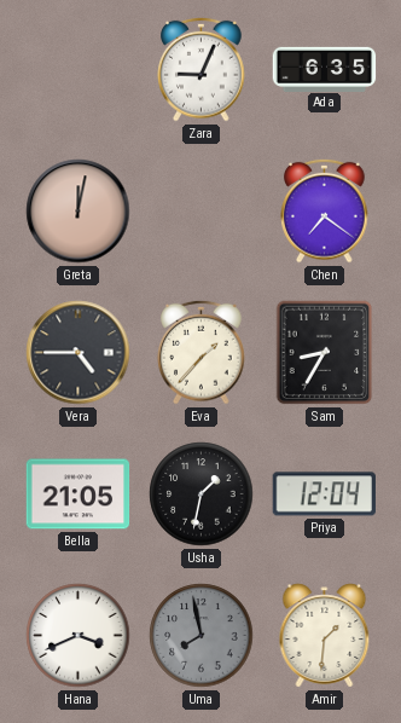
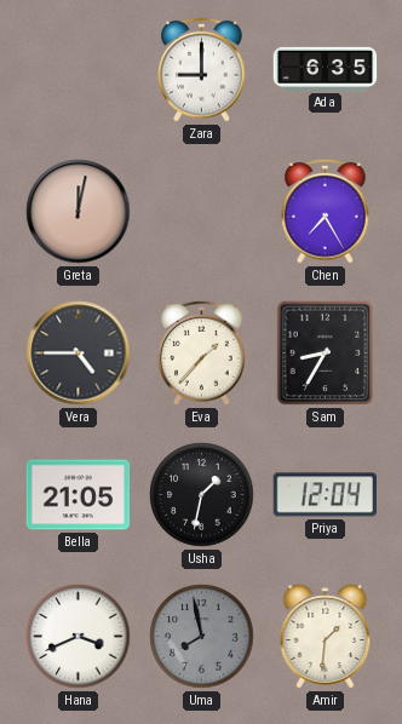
Zara: 9:04 -> 9:00
Chen: 7:21 -> 7:25
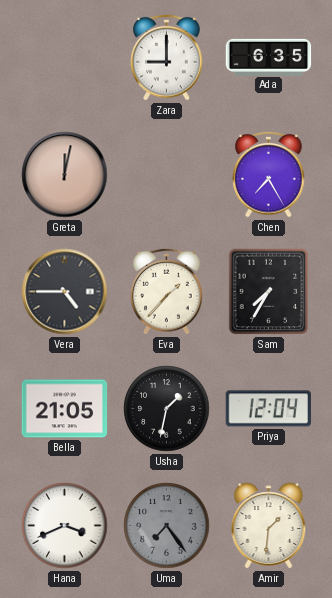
Sam: 8:35 -> 7:35
Uma: 7:58 -> 7:24
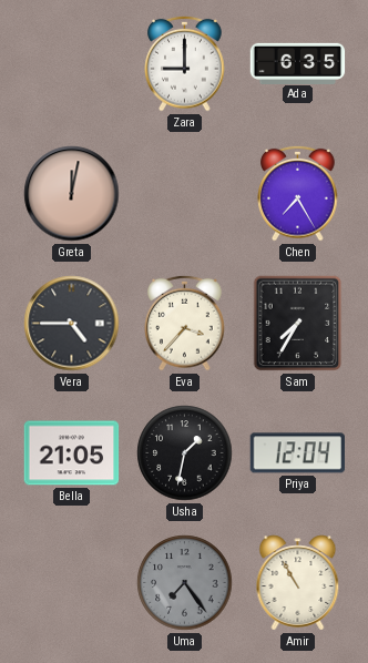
Eva: 1:37 -> 3:37
Hana: 3:41 -> none
Amir: 1:31 -> 10:55
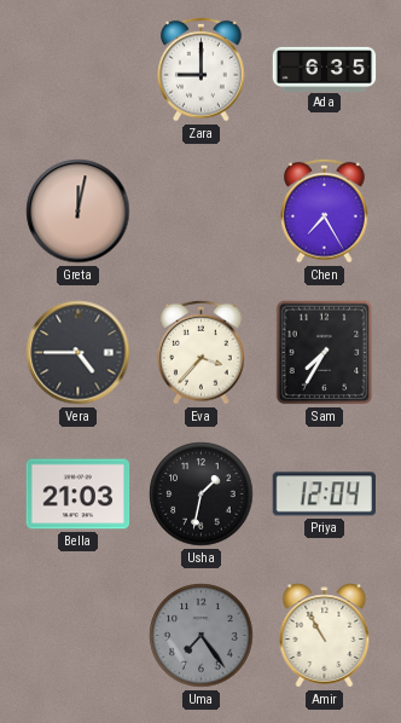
Bella: 21:05 -> 21:03
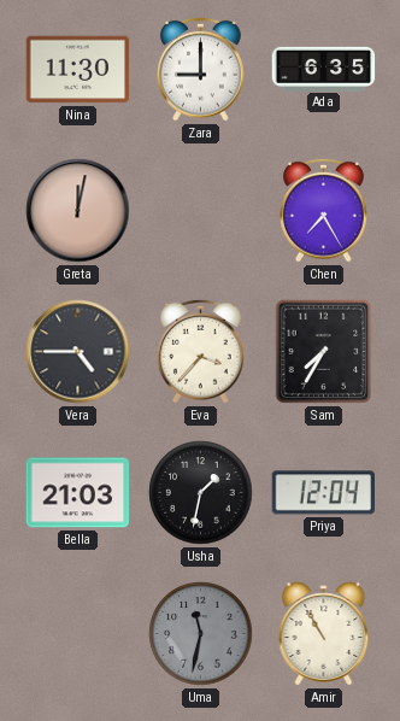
Nina: none -> 11:30
Uma: 7:24 -> 11:32
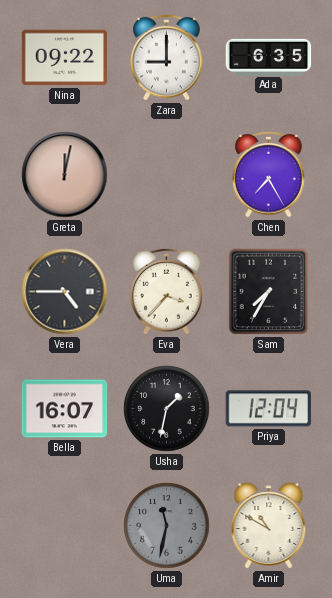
Nina: 11:30 -> 09:22
Bella: 21:03 -> 16:07
Amir: 10:55 -> 10:50
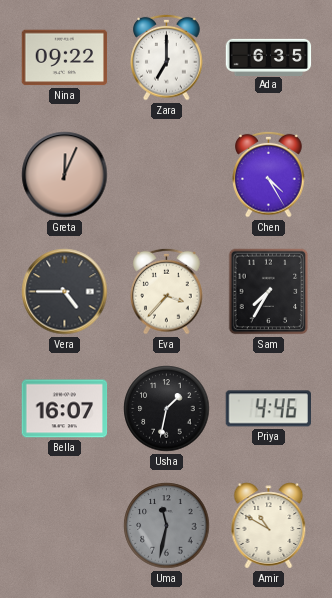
Zara: 9:00 -> 7:00
Greta: 12:02 -> 12:04
Chen: 7:25 -> 4:25
Priya: 12:04 -> 4:46
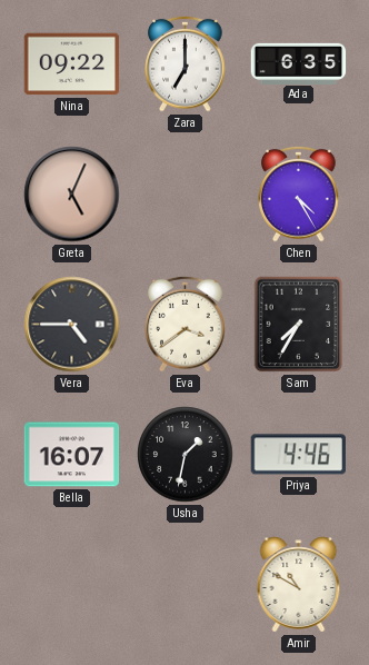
Greta: 12:04 -> 5:04
Eva: 3:37 -> 3:39
Uma: 11:32 -> none
